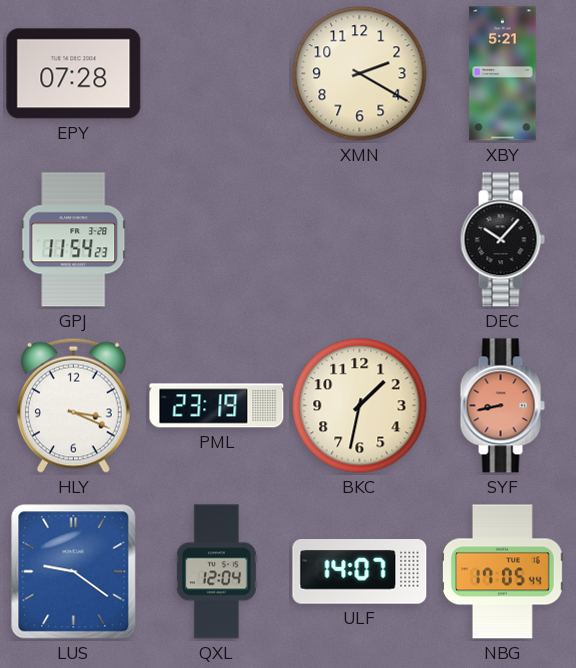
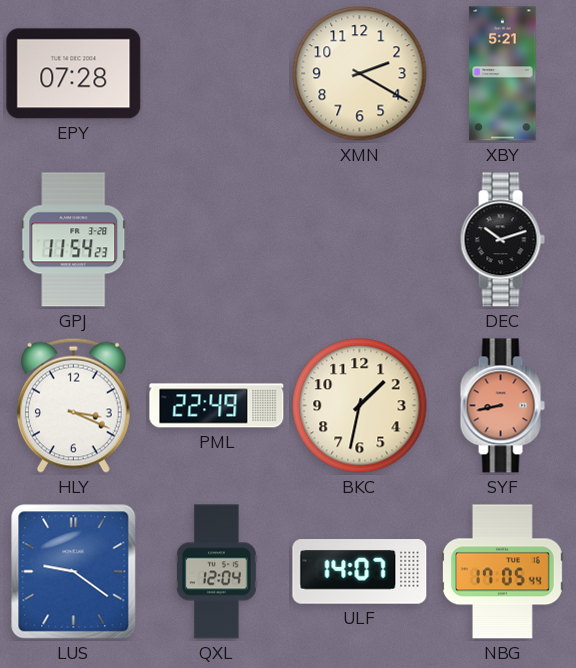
DEC: 10:07 -> 10:12
PML: 23:19 -> 22:49
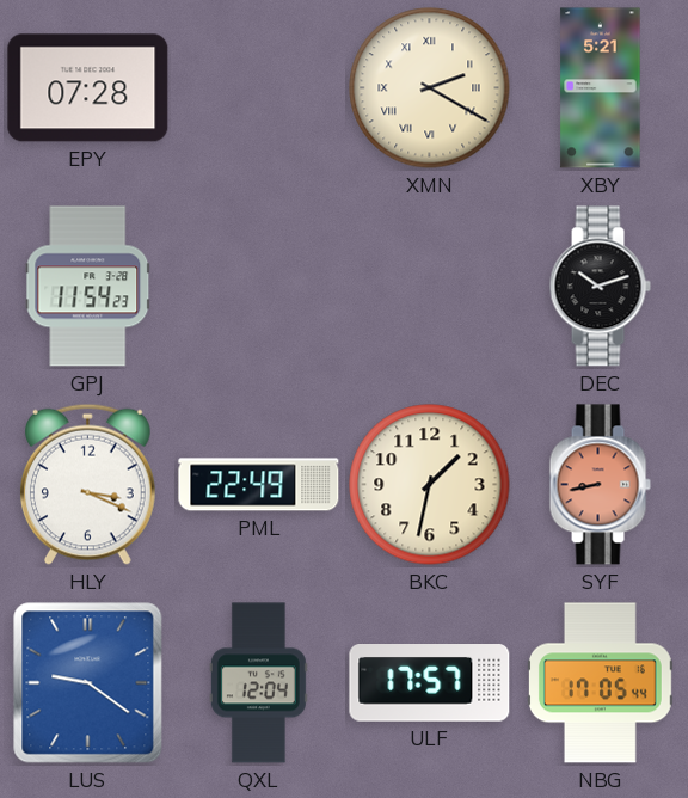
XMN numerals: Arabic -> Roman
ULF: 14:07 -> 17:57
